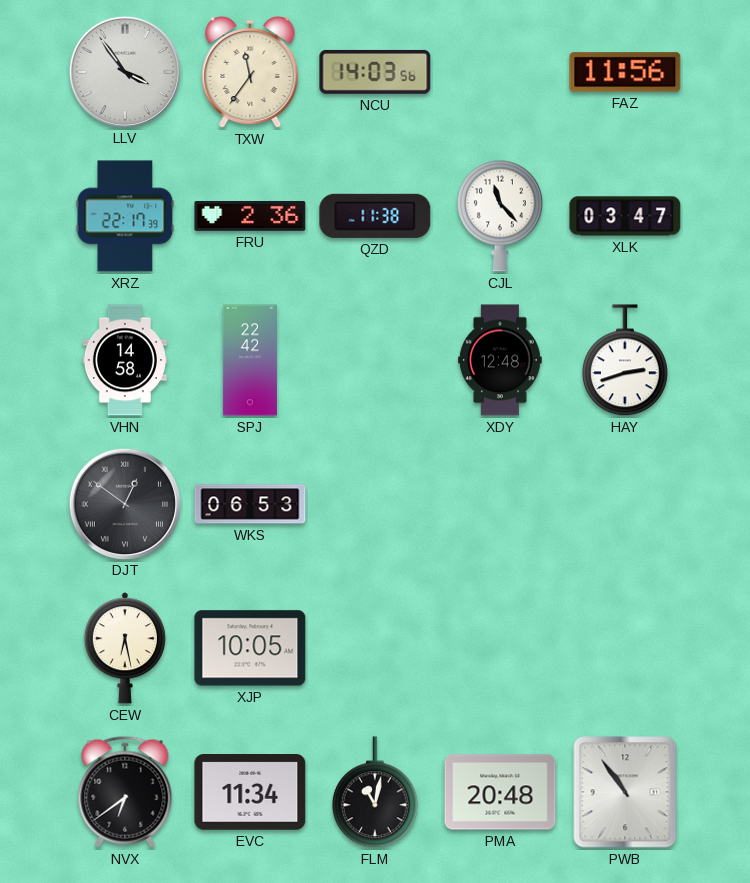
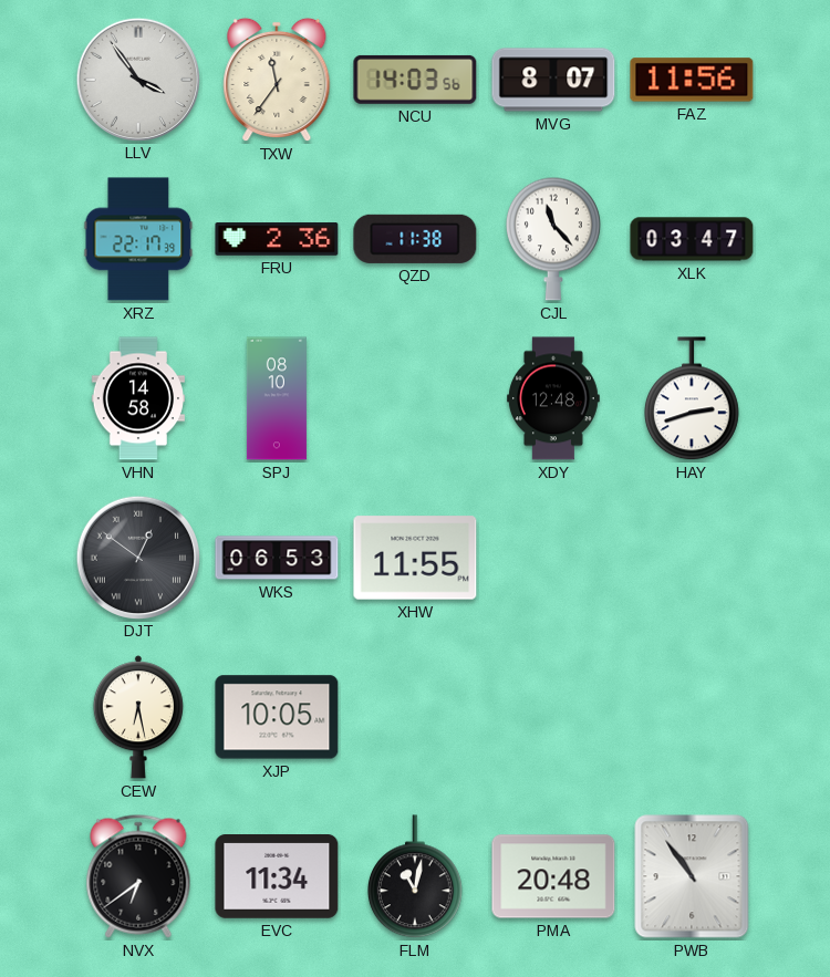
MVG: none -> 8:07
SPJ: 22:42 -> 08:10
XHW: none -> 11:55
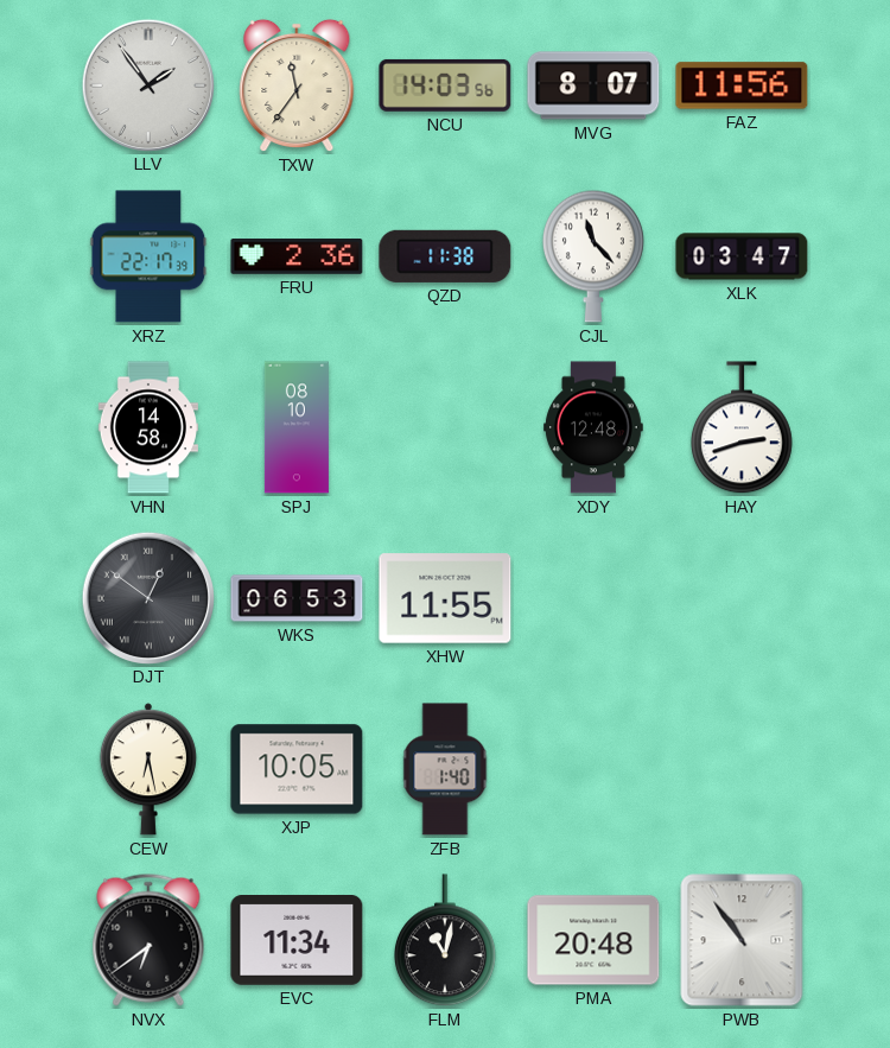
LLV: 3:54 -> 1:54
ZFB: none -> 1:40
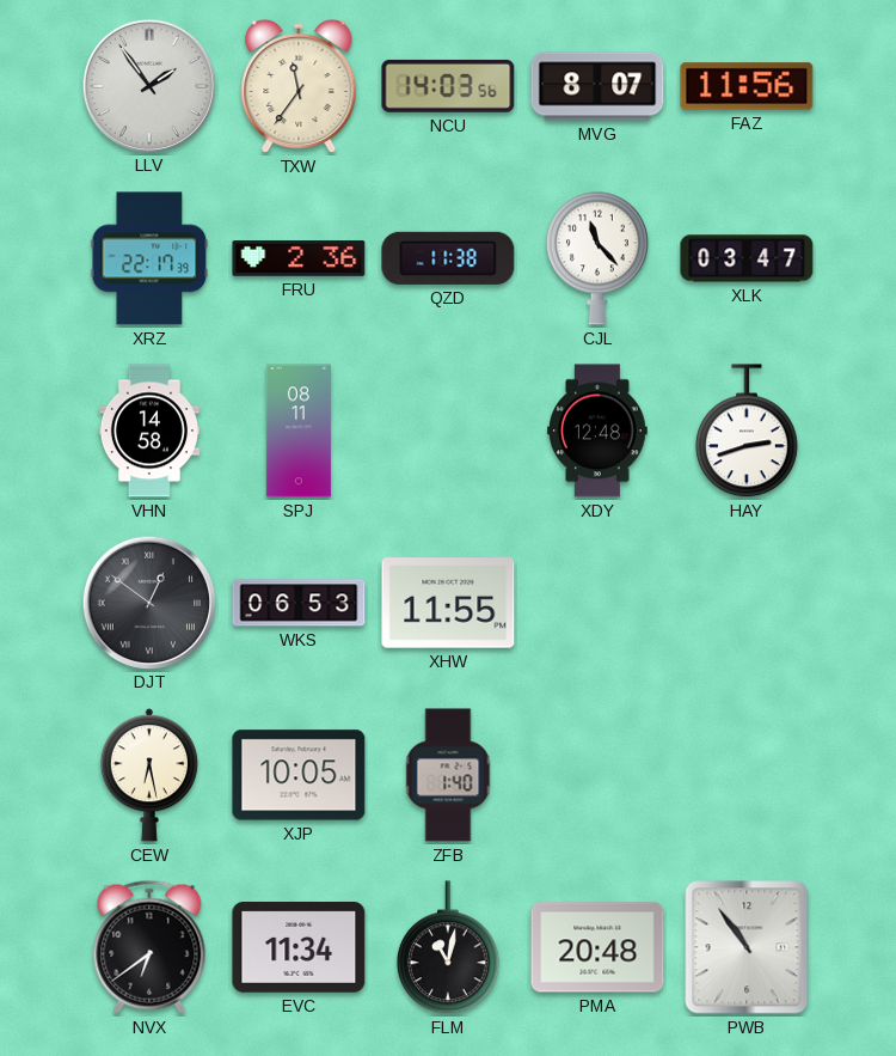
SPJ: 08:10 -> 08:11
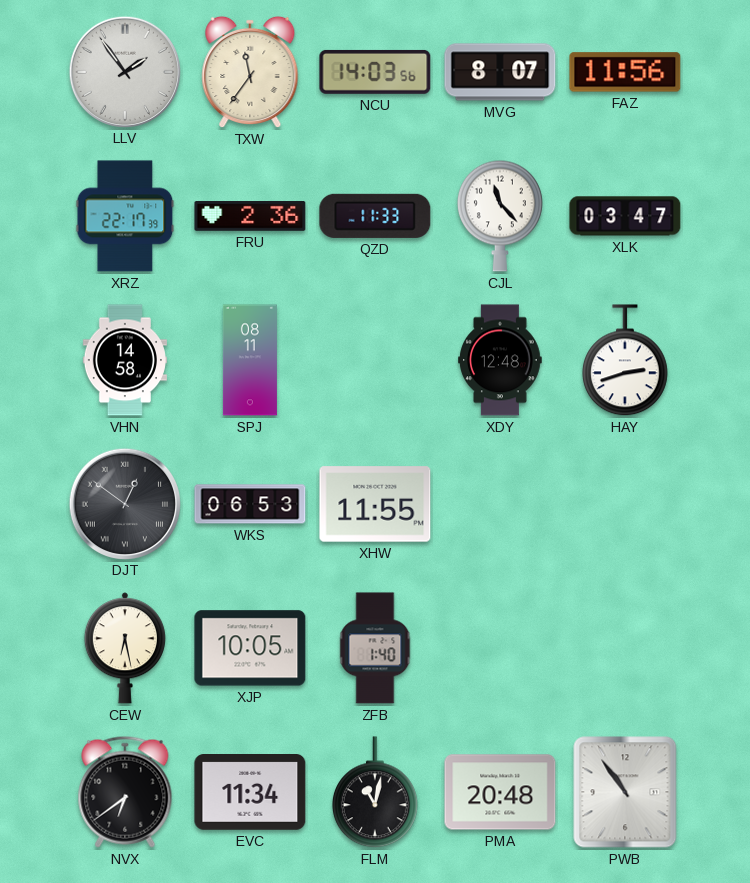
QZD: 11:38 -> 11:33
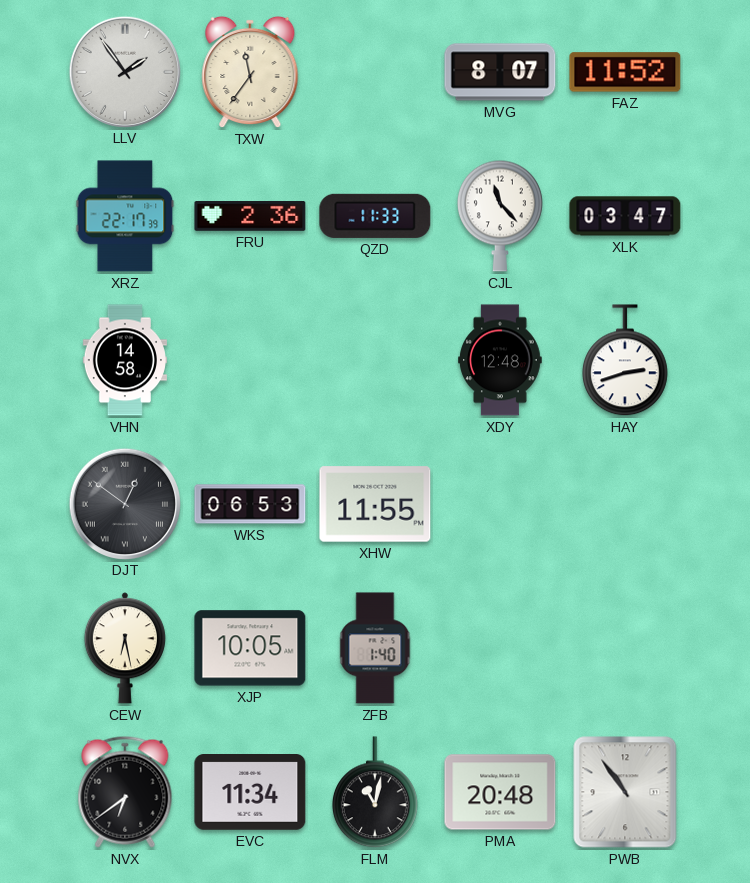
NCU: 14:03 -> none
FAZ: 11:56 -> 11:52
SPJ: 08:11 -> none
